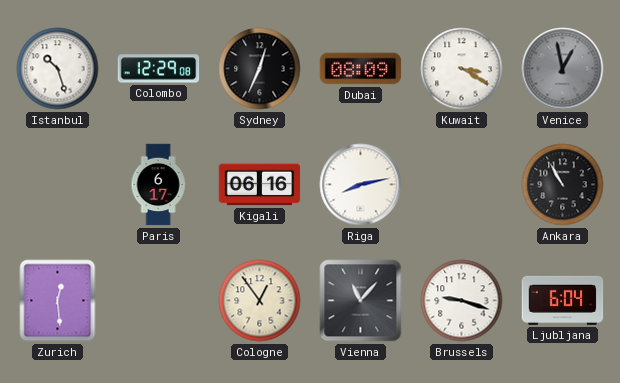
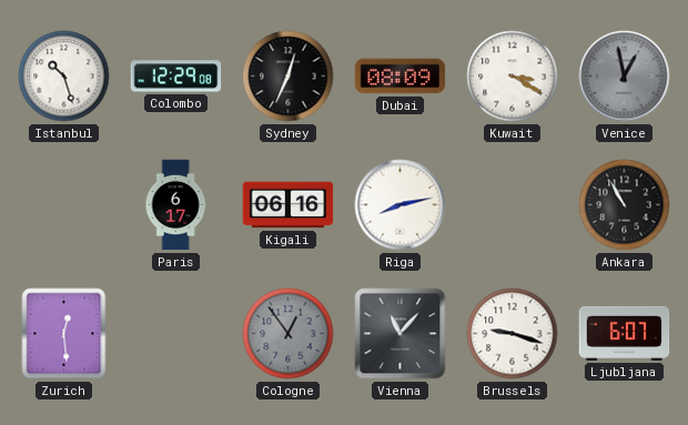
Cologne dial: cream -> grey
Ljubljana: 6:04 -> 6:07
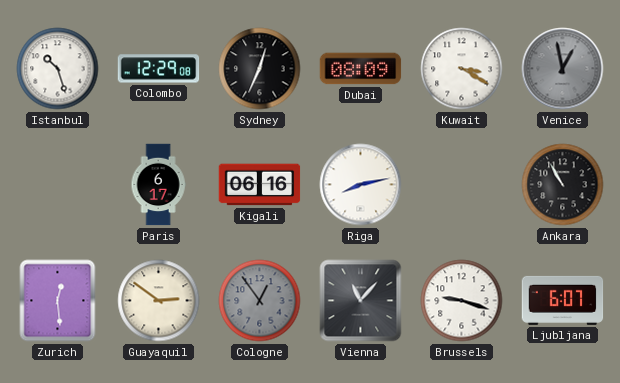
Guayaquil: none -> 2:51
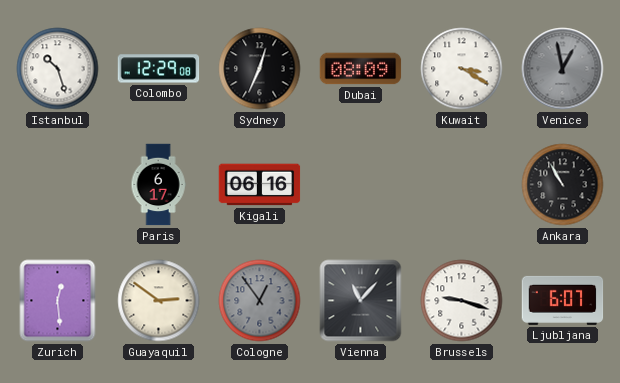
Riga: 8:13 -> none
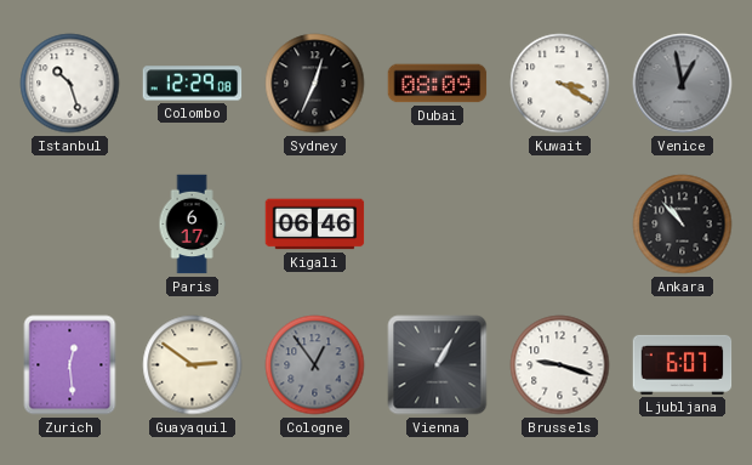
Kigali: 06:16 -> 06:46
Ankara: 10:55 -> 10:53
Vienna: 11:07 -> 1:05
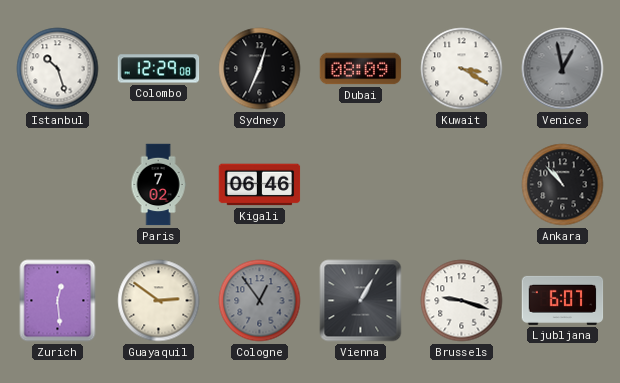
Paris: 6:17 -> 7:02
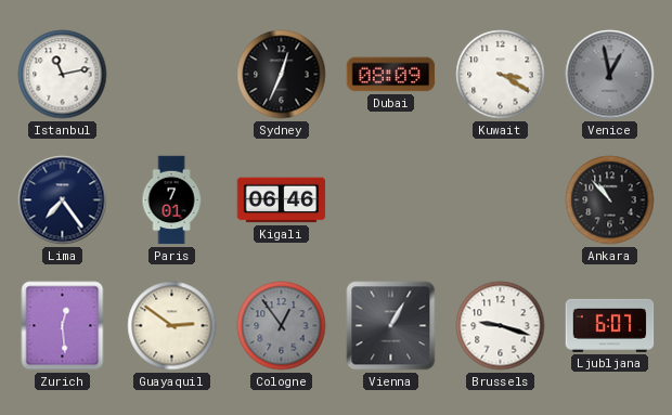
Istanbul: 10:27 -> 11:13
Colombo: 12:29 -> none
Lima: none -> 7:24
Paris: 7:02 -> 7:01
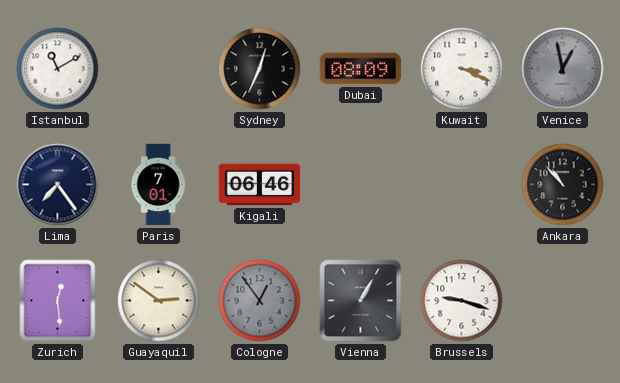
Istanbul: 11:13 -> 11:10
Kuwait: 3:20 -> 3:19
Ljubljana: 6:07 -> none
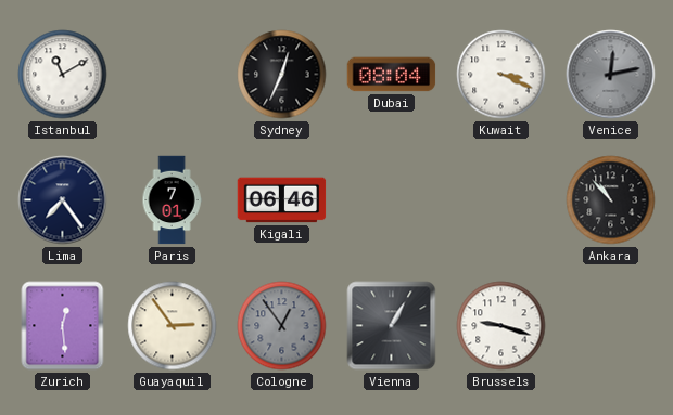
Dubai: 08:09 -> 08:04
Venice: 12:58 -> 12:13
Guayaquil: 2:51 -> 2:54
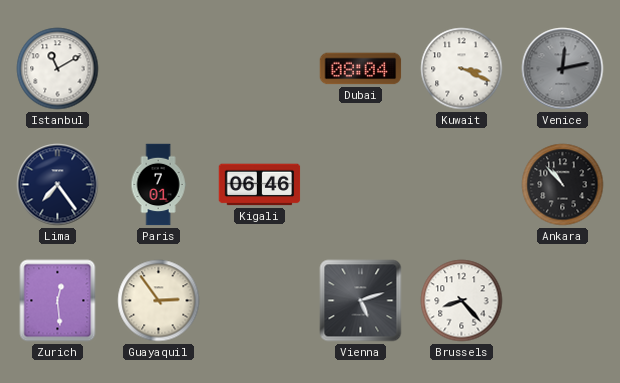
Sydney: 12:34 -> none
Cologne: 12:54 -> none
Vienna: 1:05 -> 5:12
Brussels: 9:18 -> 8:23
